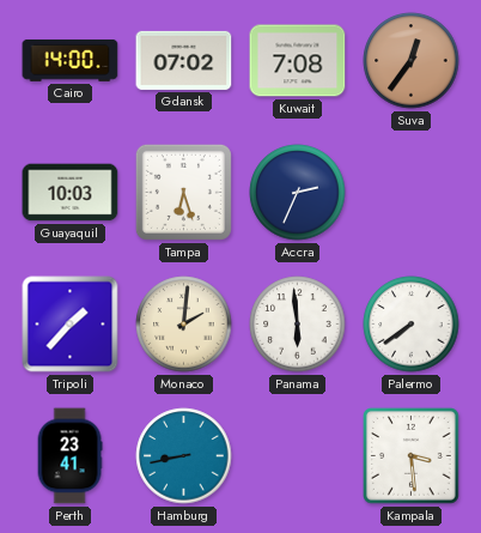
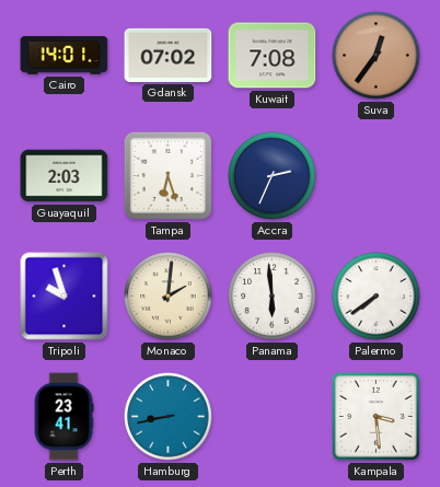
Cairo: 14:00 -> 14:01
Guayaquil: 10:03 -> 2:03
Tripoli: 1:37 -> 9:57
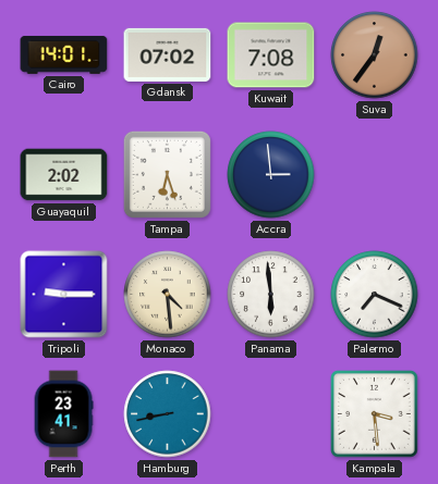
Guayaquil: 2:03 -> 2:02
Accra: 2:34 -> 2:59
Tripoli: 9:57 -> 9:15
Monaco: 2:01 -> 4:29
Palermo: 7:39 -> 7:19
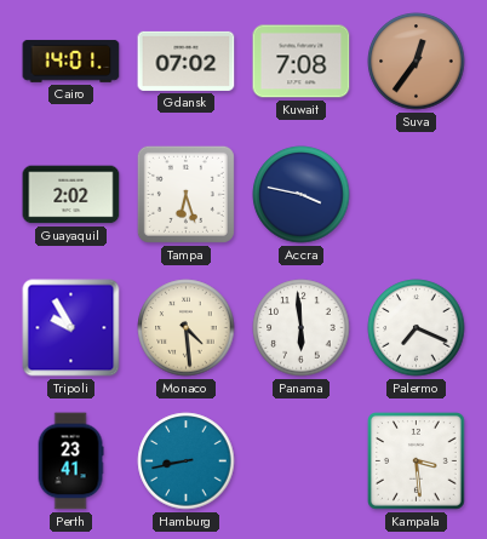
Accra: 2:59 -> 3:47
Tripoli: 9:15 -> 9:55
